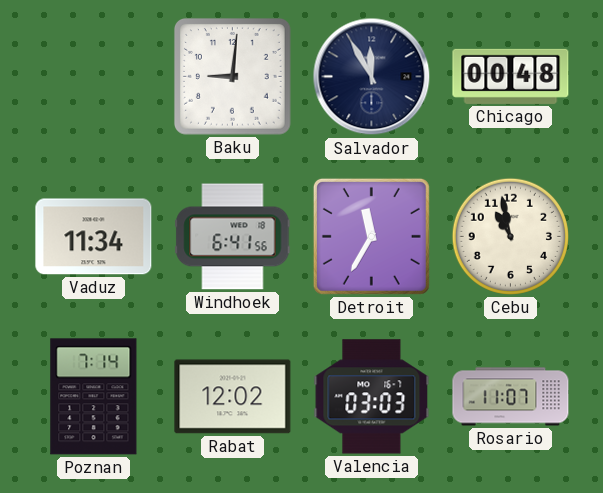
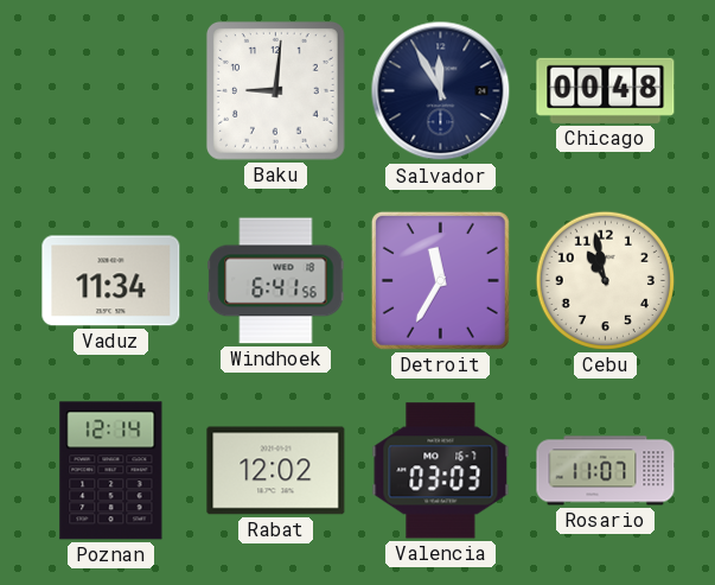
Poznan: 7:14 -> 12:14
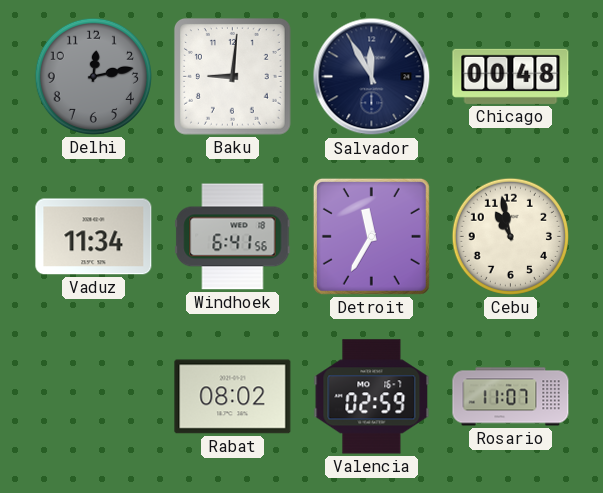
Delhi: none -> 12:13
Poznan: 12:14 -> none
Rabat: 12:02 -> 08:02
Valencia: 03:03 -> 02:59
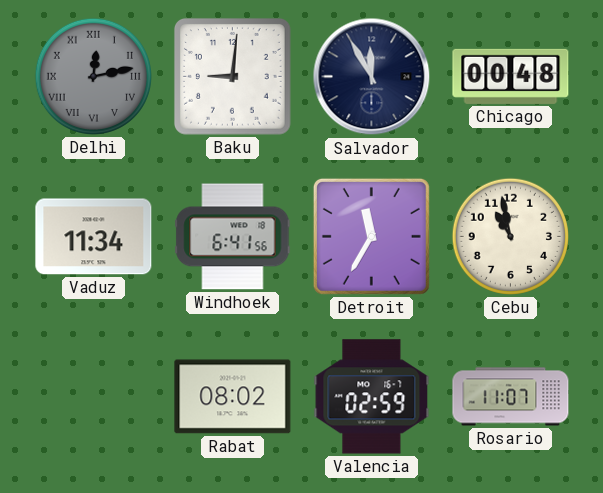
Delhi numerals: Arabic -> Roman
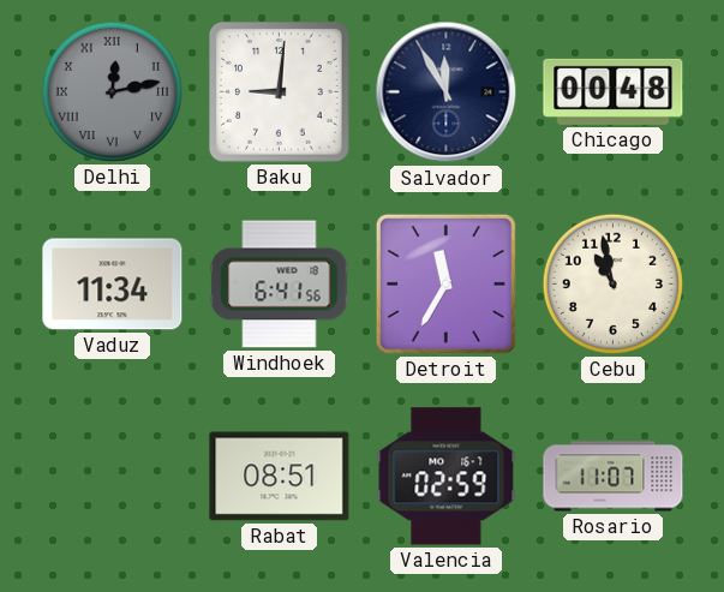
Rabat: 08:02 -> 08:51
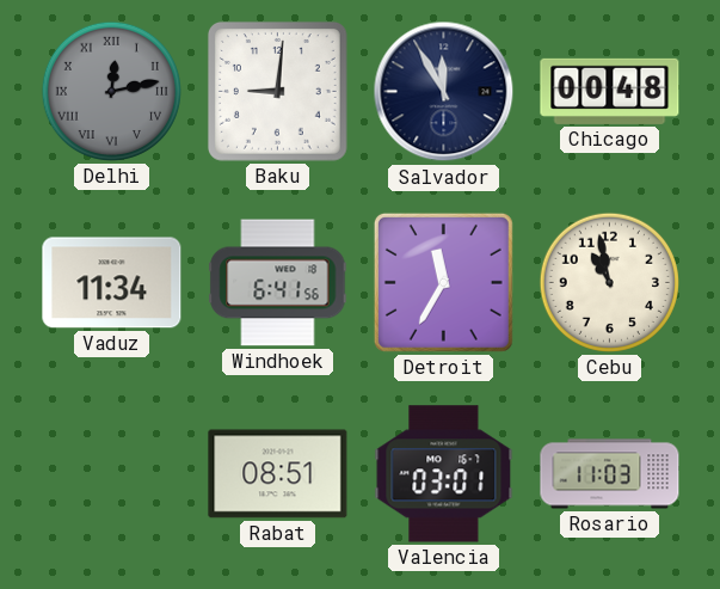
Valencia: 02:59 -> 03:01
Rosario: 11:07 -> 11:03
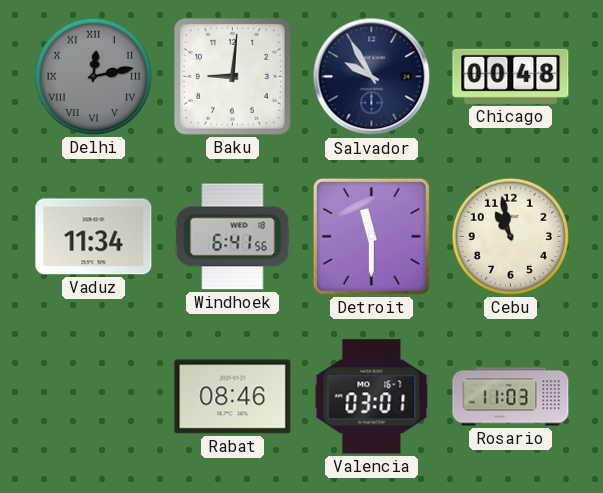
Salvador: 11:55 -> 9:55
Detroit: 11:35 -> 11:30
Rabat: 08:51 -> 08:46
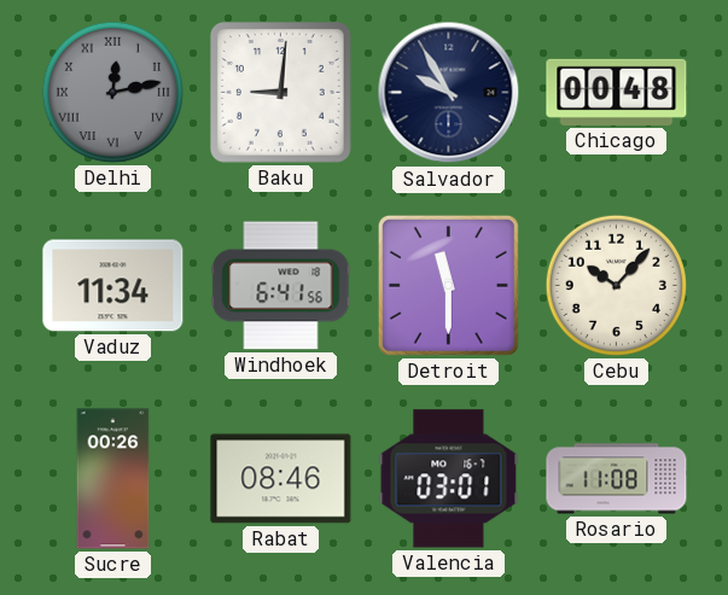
Cebu: 10:58 -> 10:07
Sucre: none -> 00:26
Rosario: 11:03 -> 11:08
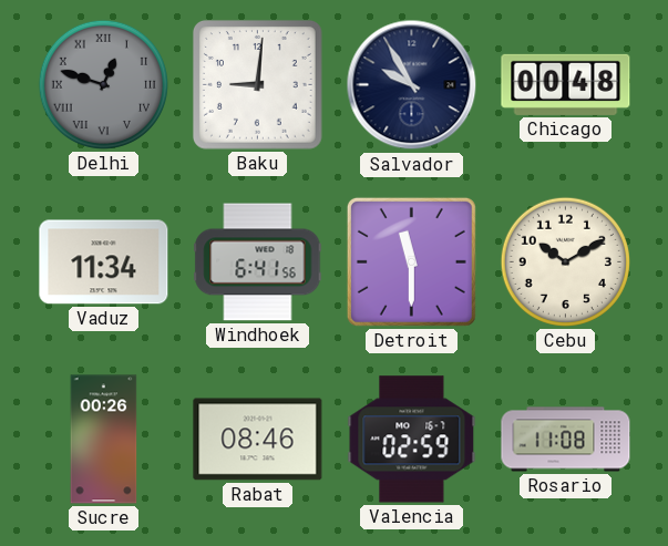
Delhi: 12:13 -> 12:48
Cebu: 10:07 -> 10:10
Valencia: 03:01 -> 02:59
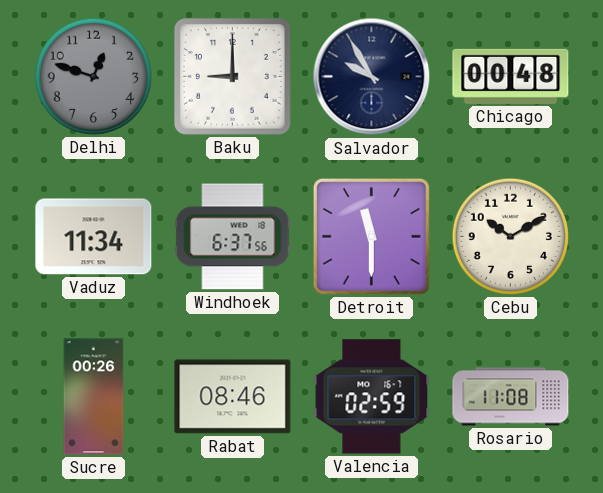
Delhi numerals: Roman -> Arabic
Baku: 9:01 -> 9:00
Windhoek: 6:41 -> 6:37
